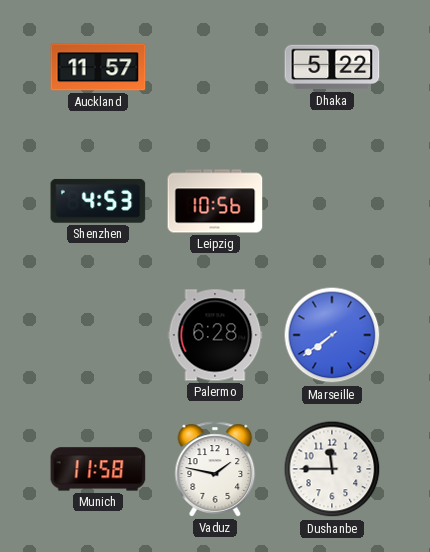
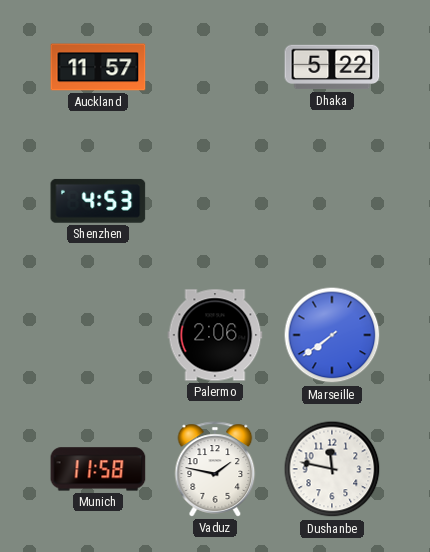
Leipzig: 10:56 -> none
Palermo: 6:28 -> 2:06
Dushanbe: 11:45 -> 11:47
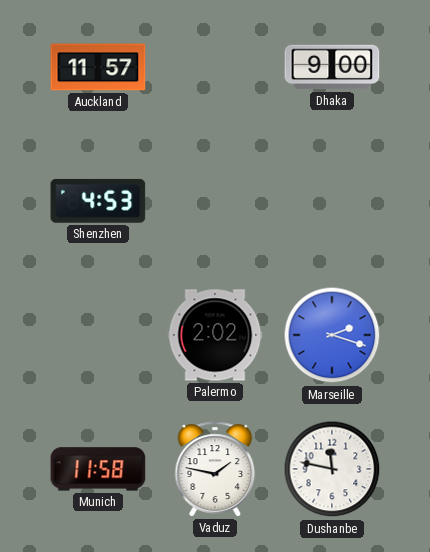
Dhaka: 5:22 -> 9:00
Palermo: 2:06 -> 2:02
Marseille: 7:39 -> 2:18
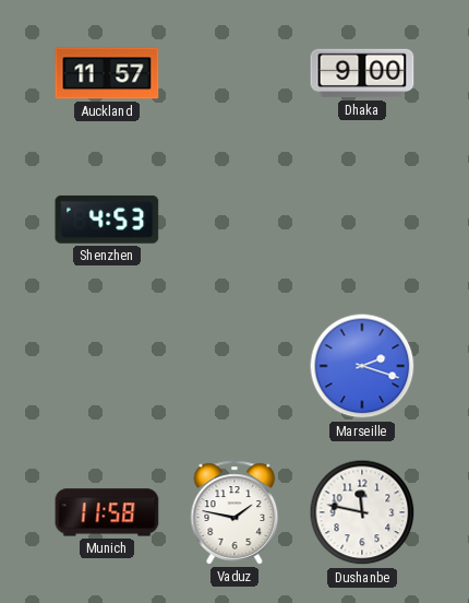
Palermo: 2:02 -> none
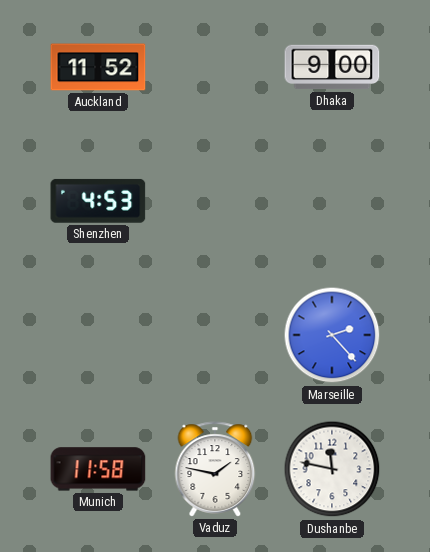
Auckland: 11:57 -> 11:52
Marseille: 2:18 -> 2:23
